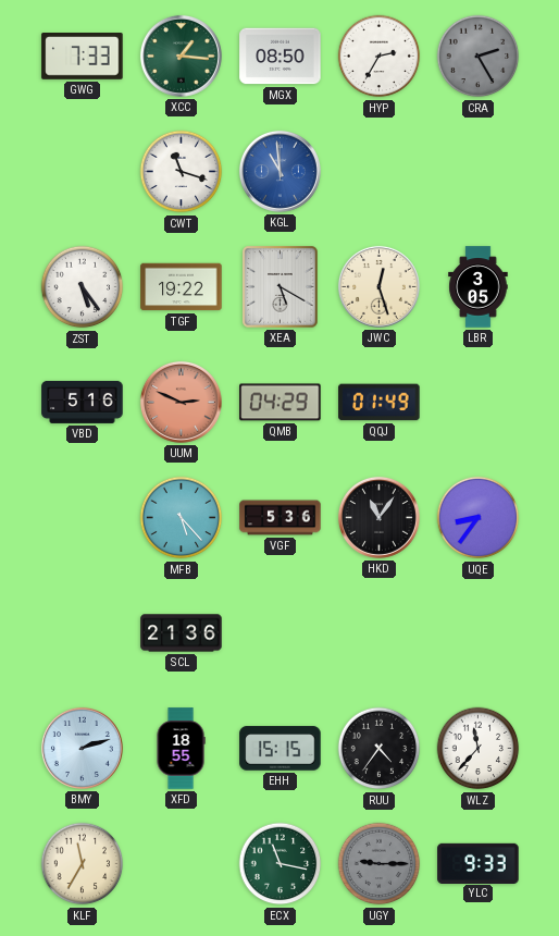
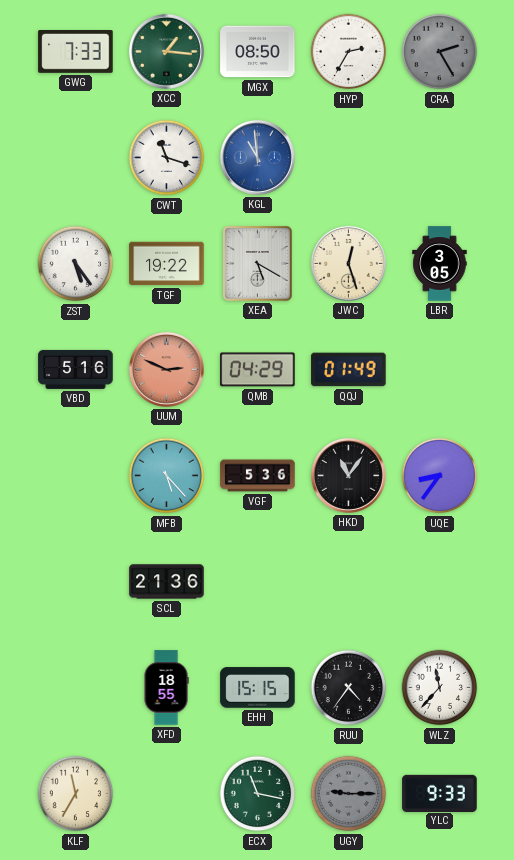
BMY: 2:12 -> none
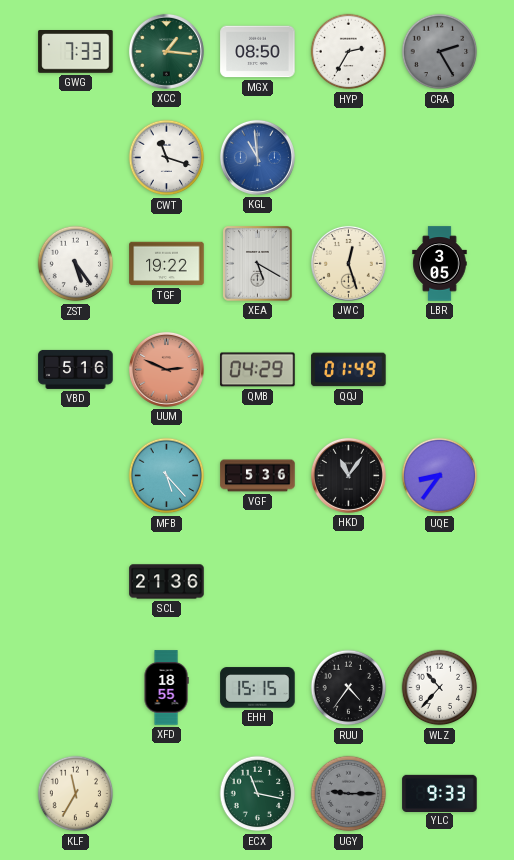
WLZ: 11:37 -> 10:37
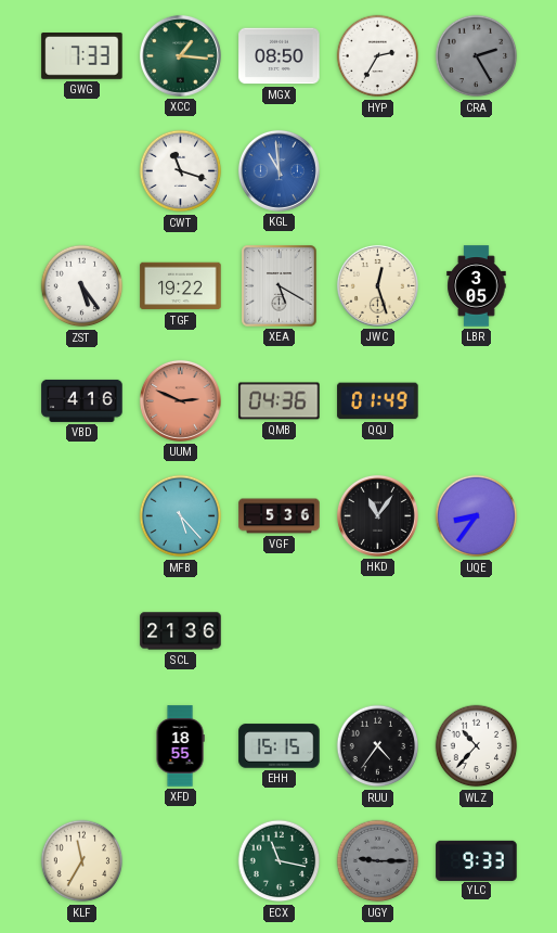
VBD: 5:16 -> 4:16
QMB: 04:29 -> 04:36
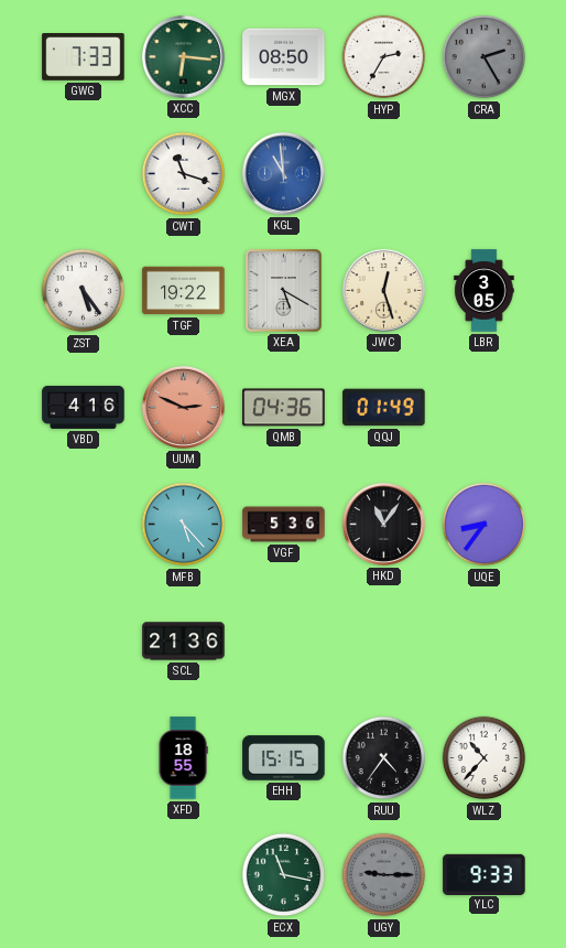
XCC: 1:16 -> 6:16
KLF: 11:35 -> none
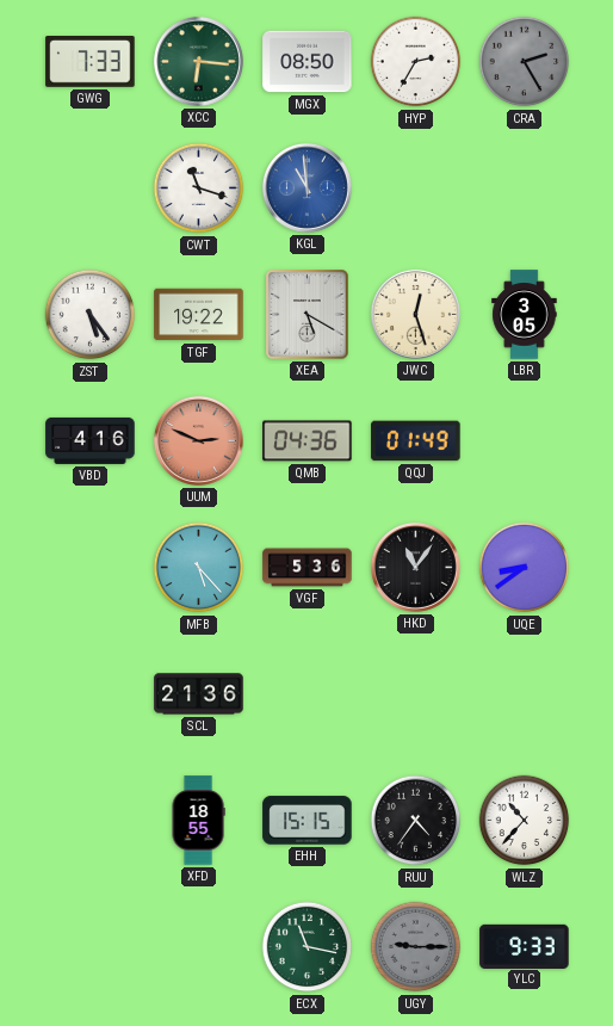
UQE: 8:36 -> 8:39
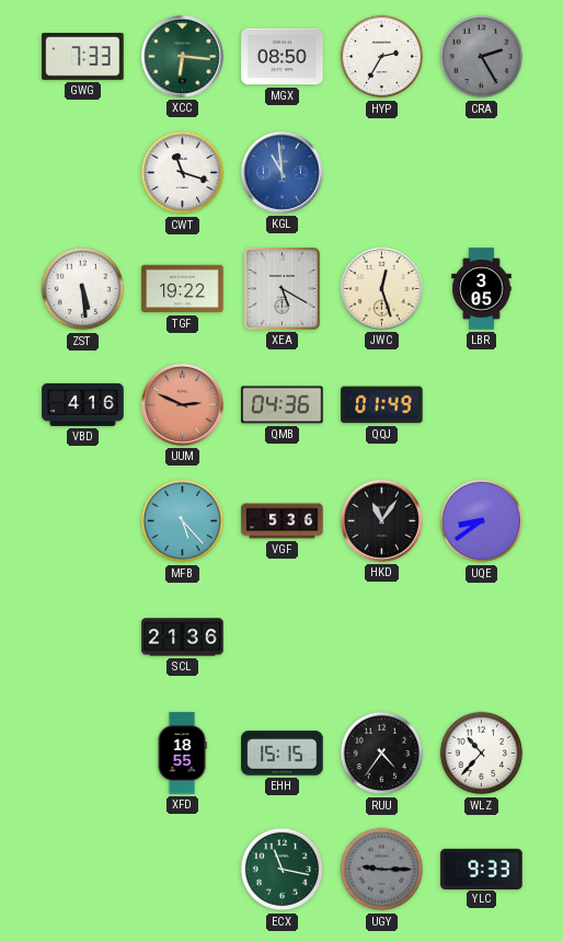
ZST: 5:24 -> 5:29
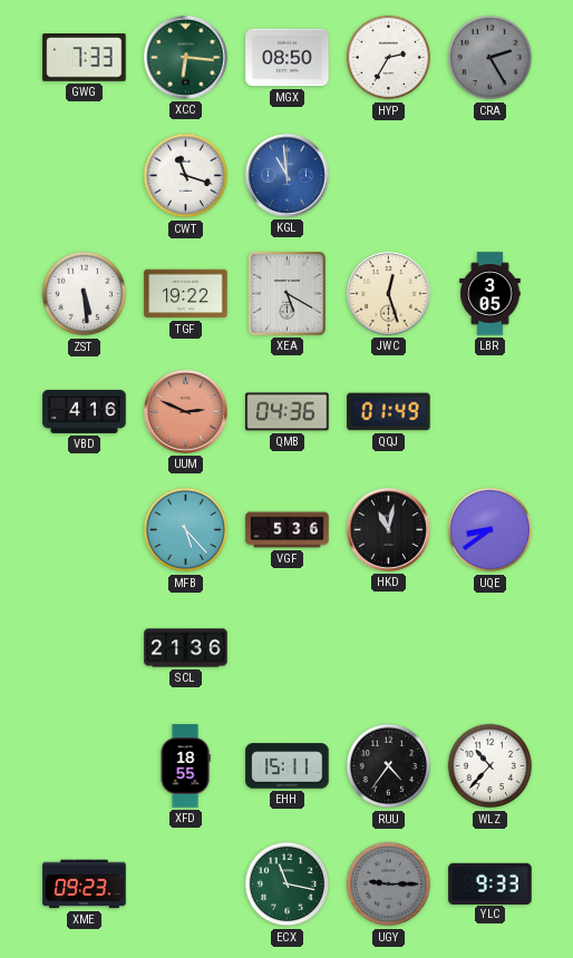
HKD: 11:06 -> 11:02
EHH: 15:15 -> 15:11
XME: none -> 09:23
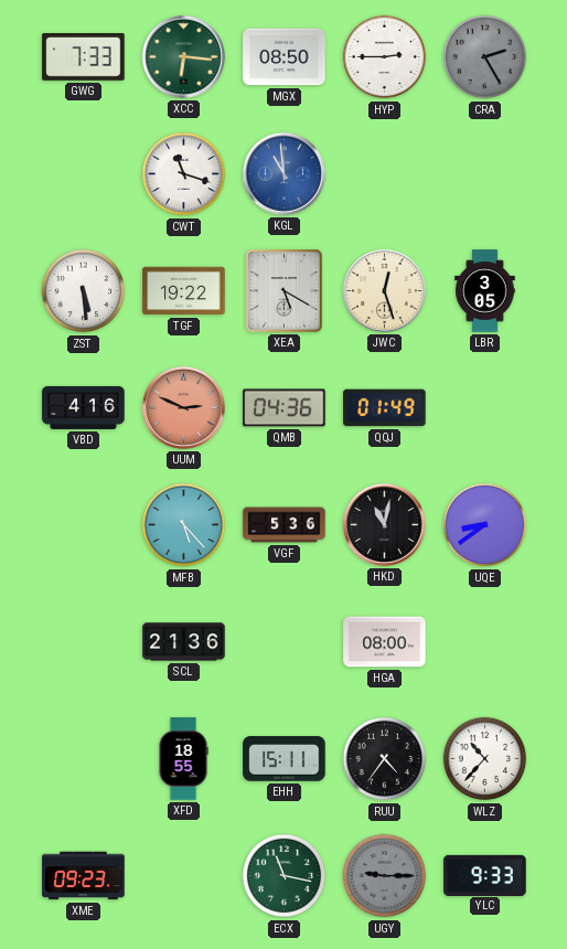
HYP: 2:35 -> 2:45
HGA: none -> 08:00
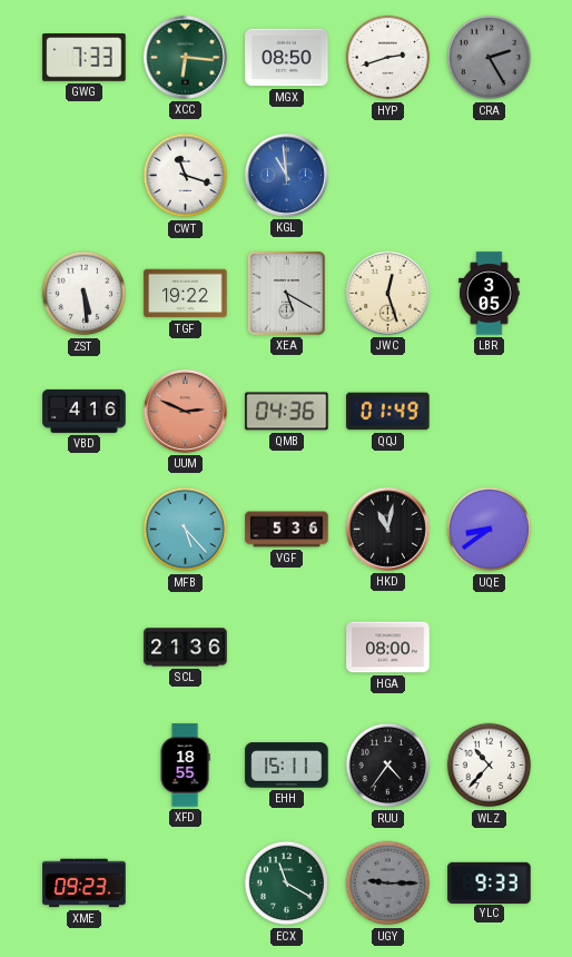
HYP: 2:45 -> 2:42
ECX: 11:17 -> 11:20
